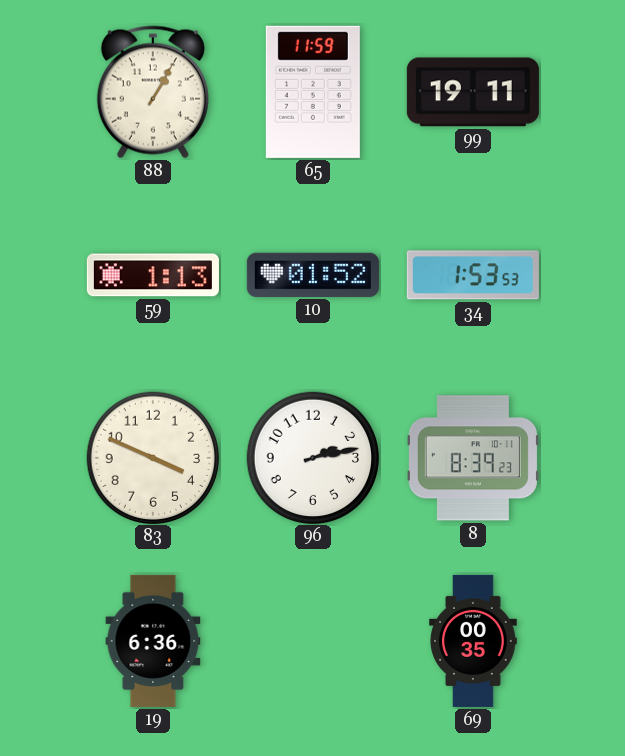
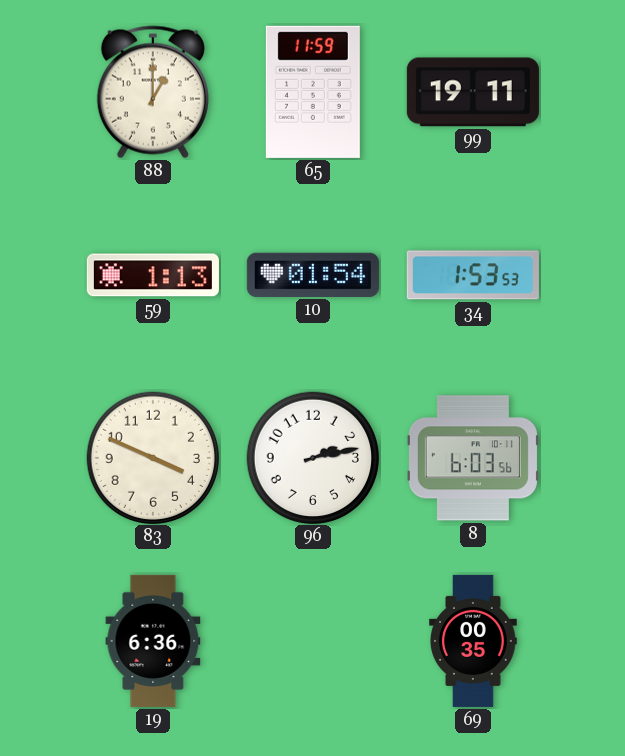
88: 1:05 -> 1:00
10: 01:52 -> 01:54
8: 8:39 -> 6:03
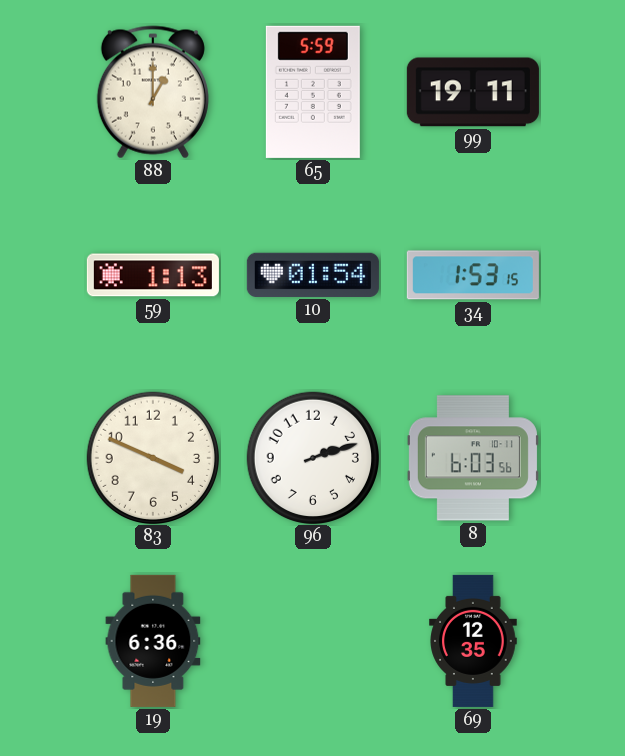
65: 11:59 -> 5:59
34: 1:53:53 -> 1:53:15
96: 2:13 -> 2:12
69: 00:35 -> 12:35
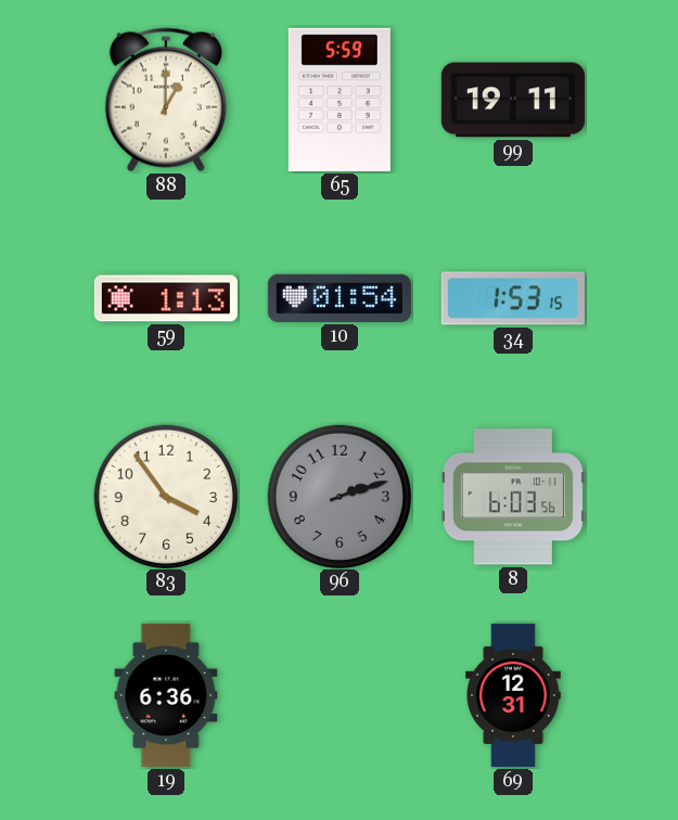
83: 3:49 -> 3:54
96 dial: white -> grey
69: 12:35 -> 12:31
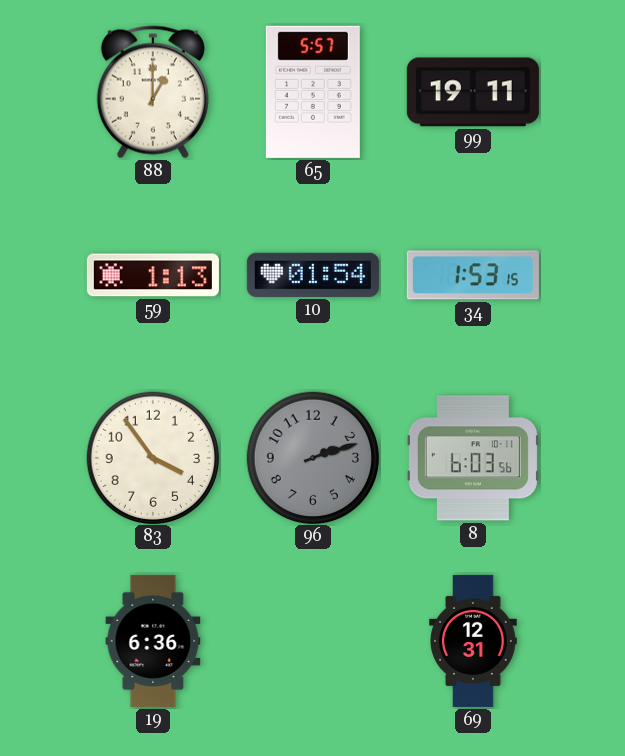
65: 5:59 -> 5:57
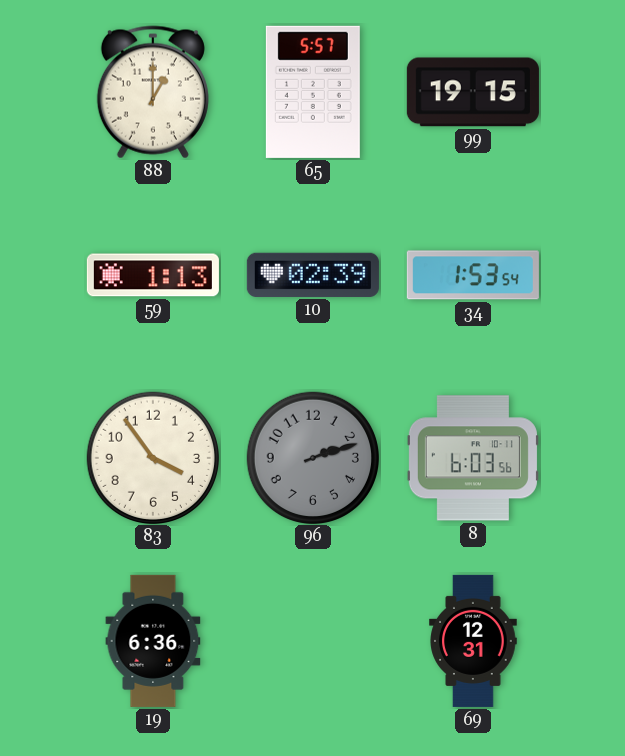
99: 19:11 -> 19:15
10: 01:54 -> 02:39
34: 1:53:15 -> 1:53:54
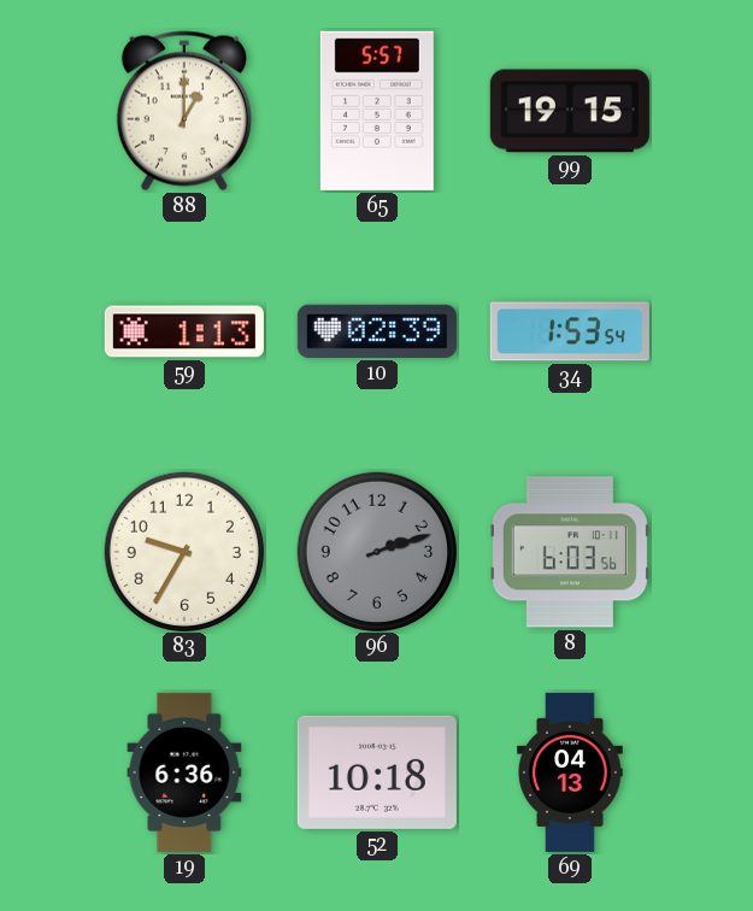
83: 3:54 -> 9:35
52: none -> 10:18
69: 12:31 -> 04:13
